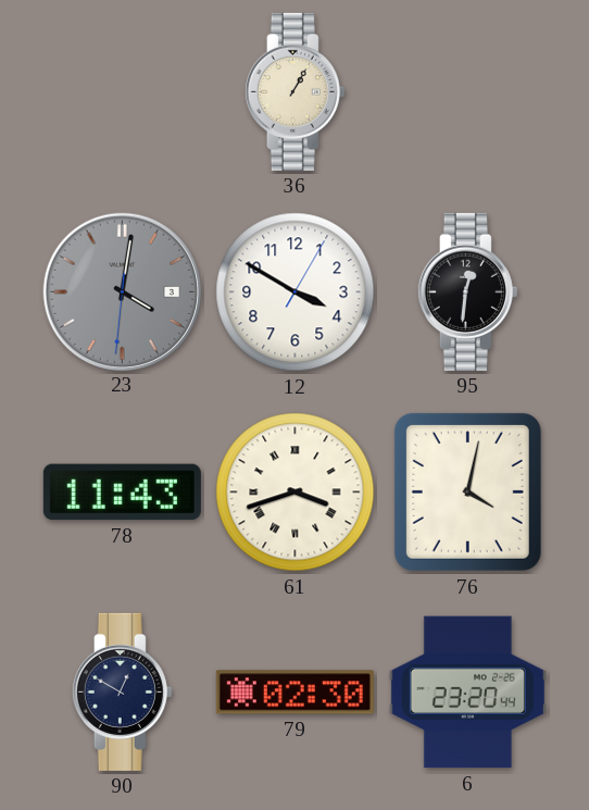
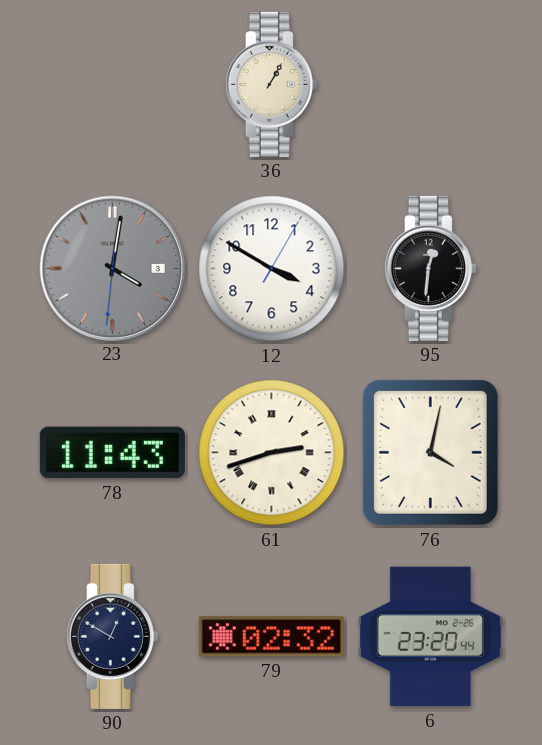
61: 3:42 -> 2:42
79: 02:30 -> 02:32
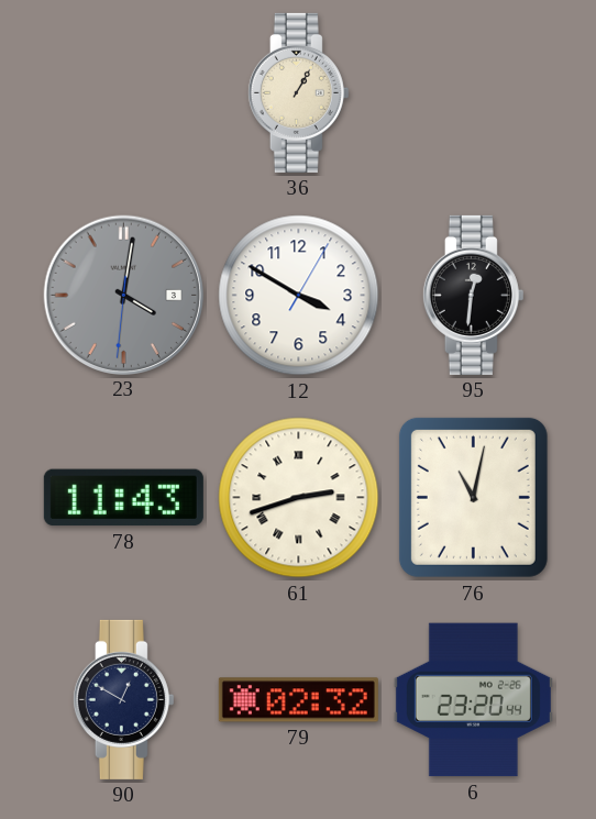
76: 4:02 -> 11:02
